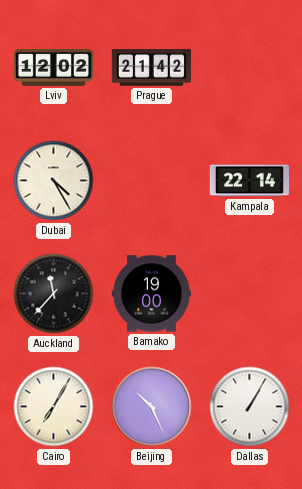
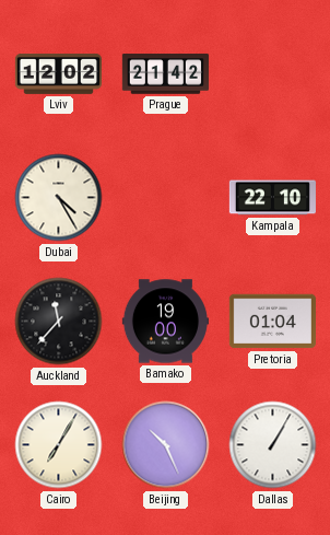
Kampala: 22:14 -> 22:10
Pretoria: none -> 01:04
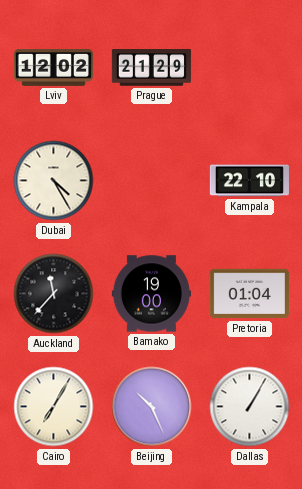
Prague: 21:42 -> 21:29
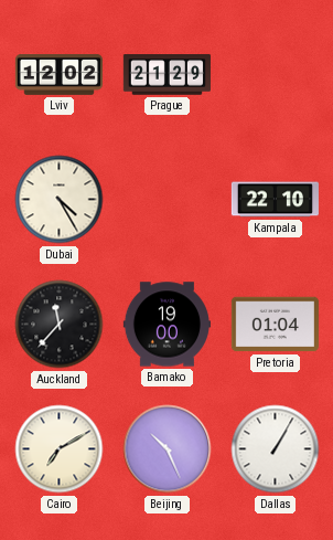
Cairo: 7:05 -> 7:10
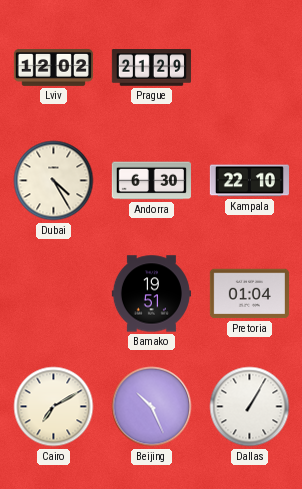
Andorra: none -> 6:30
Auckland: 11:37 -> none
Bamako: 19:00 -> 19:51
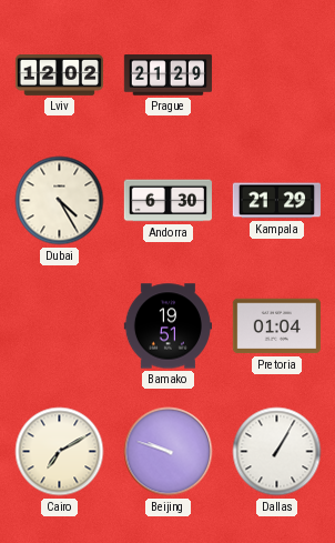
Kampala: 22:10 -> 21:29
Beijing: 10:26 -> 9:48
